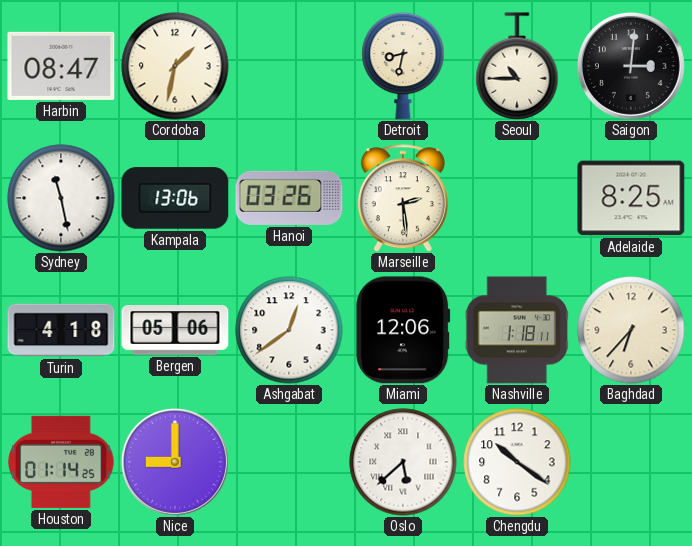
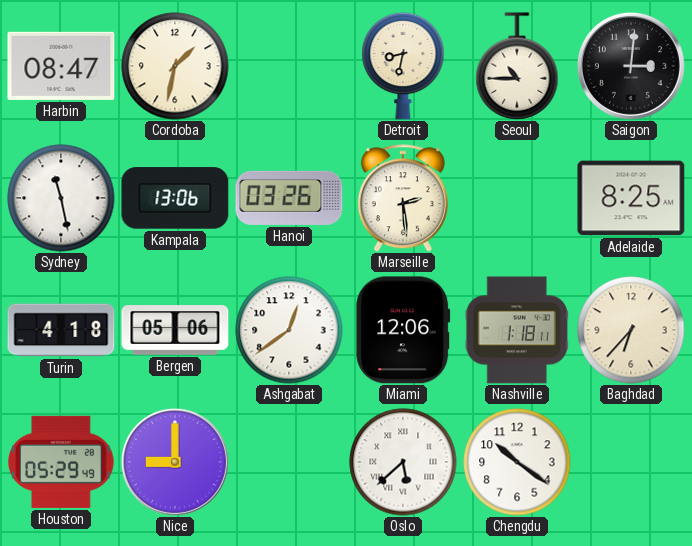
Houston: 01:14 -> 05:29
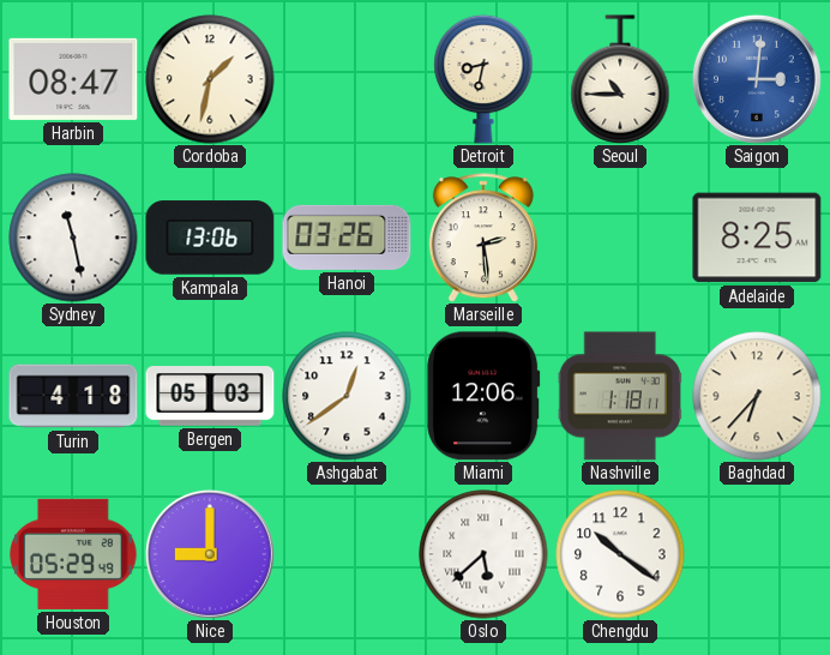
Saigon dial: black -> blue
Bergen: 05:06 -> 05:03
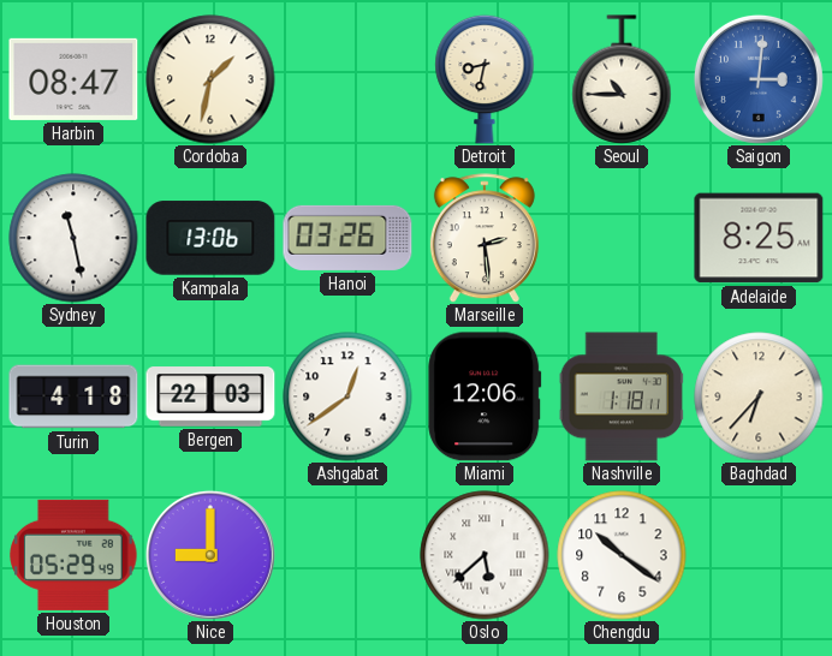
Bergen: 05:03 -> 22:03
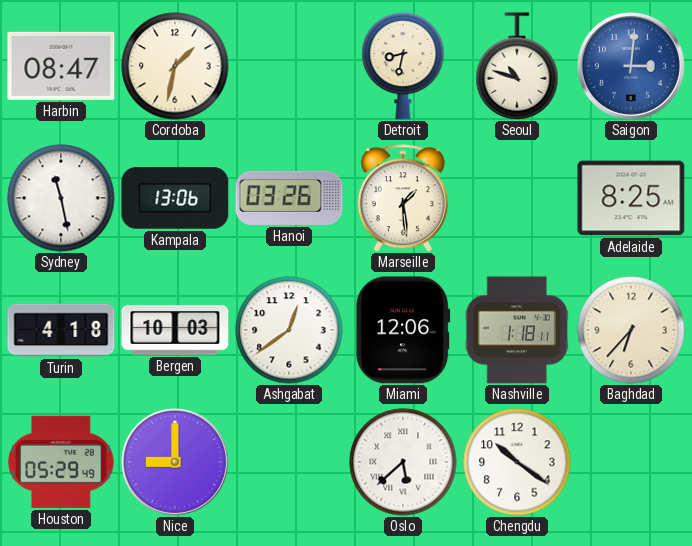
Seoul: 10:45 -> 10:48
Marseille: 2:29 -> 1:29
Bergen: 22:03 -> 10:03
